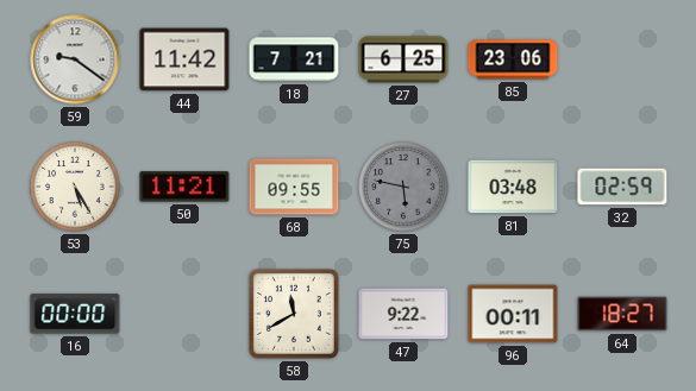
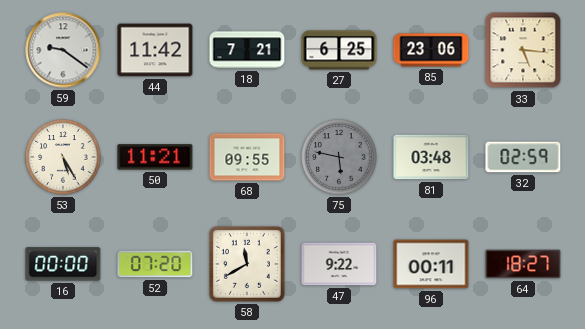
33: none -> 5:16
52: none -> 07:20
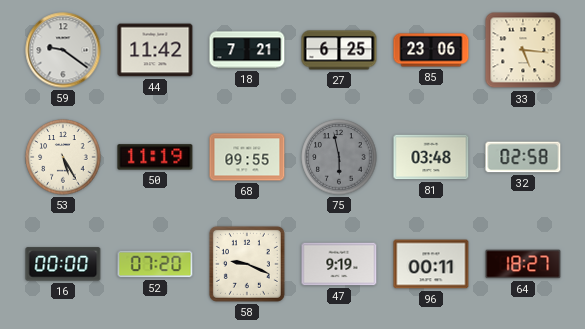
50: 11:21 -> 11:19
75: 5:47 -> 5:58
32: 02:59 -> 02:58
58: 11:40 -> 9:19
47: 9:22 -> 9:19
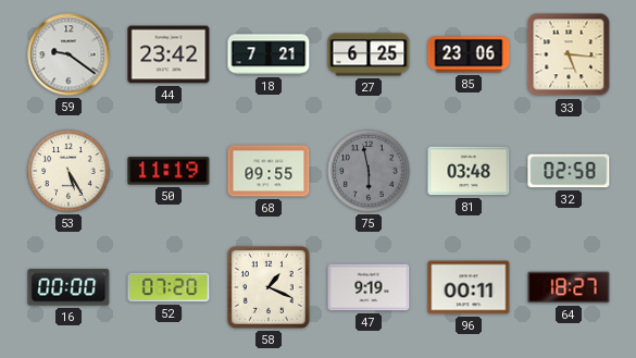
44: 11:42 -> 23:42
58: 9:19 -> 1:19
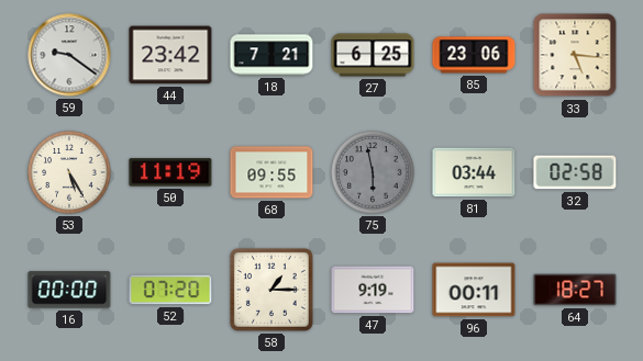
81: 03:48 -> 03:44
58: 1:19 -> 1:15
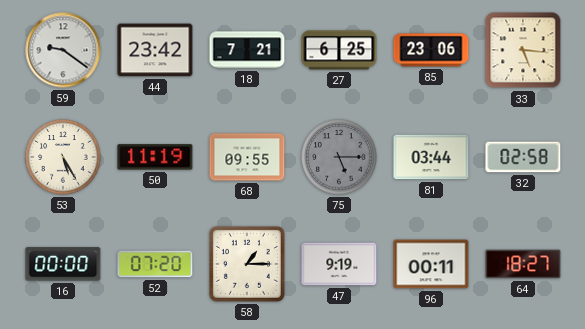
75: 5:58 -> 5:15
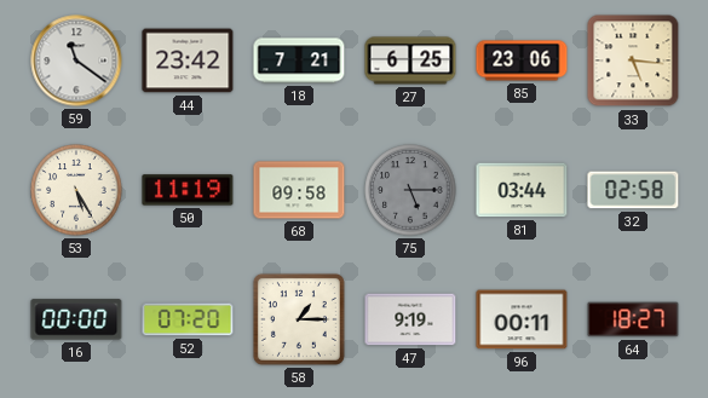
59: 9:21 -> 11:21
68: 09:55 -> 09:58
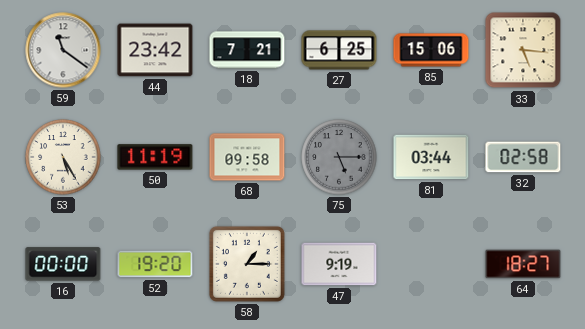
85: 23:06 -> 15:06
52: 07:20 -> 19:20
96: 00:11 -> none
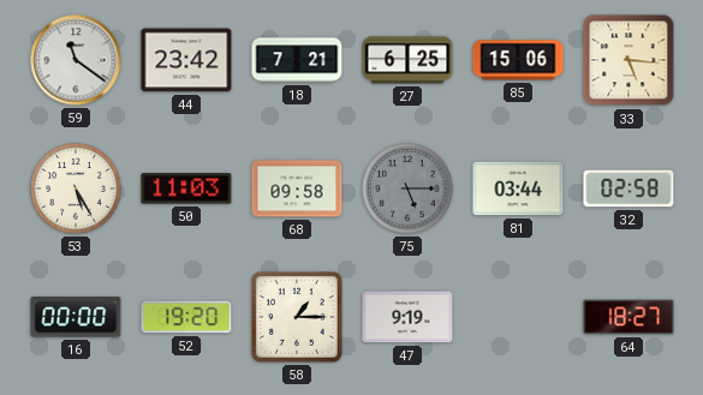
50: 11:19 -> 11:03
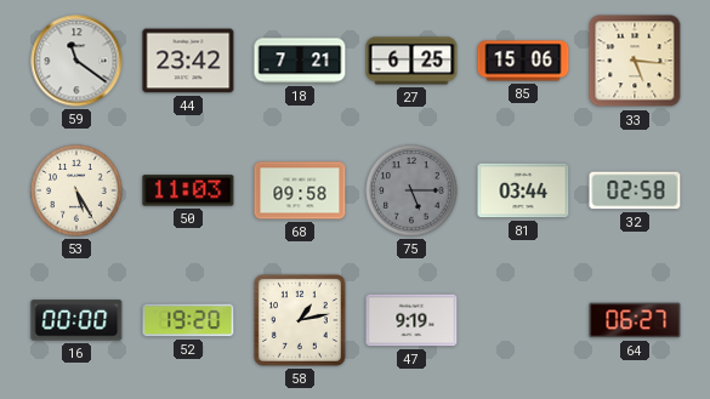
58: 1:15 -> 1:13
64: 18:27 -> 06:27
